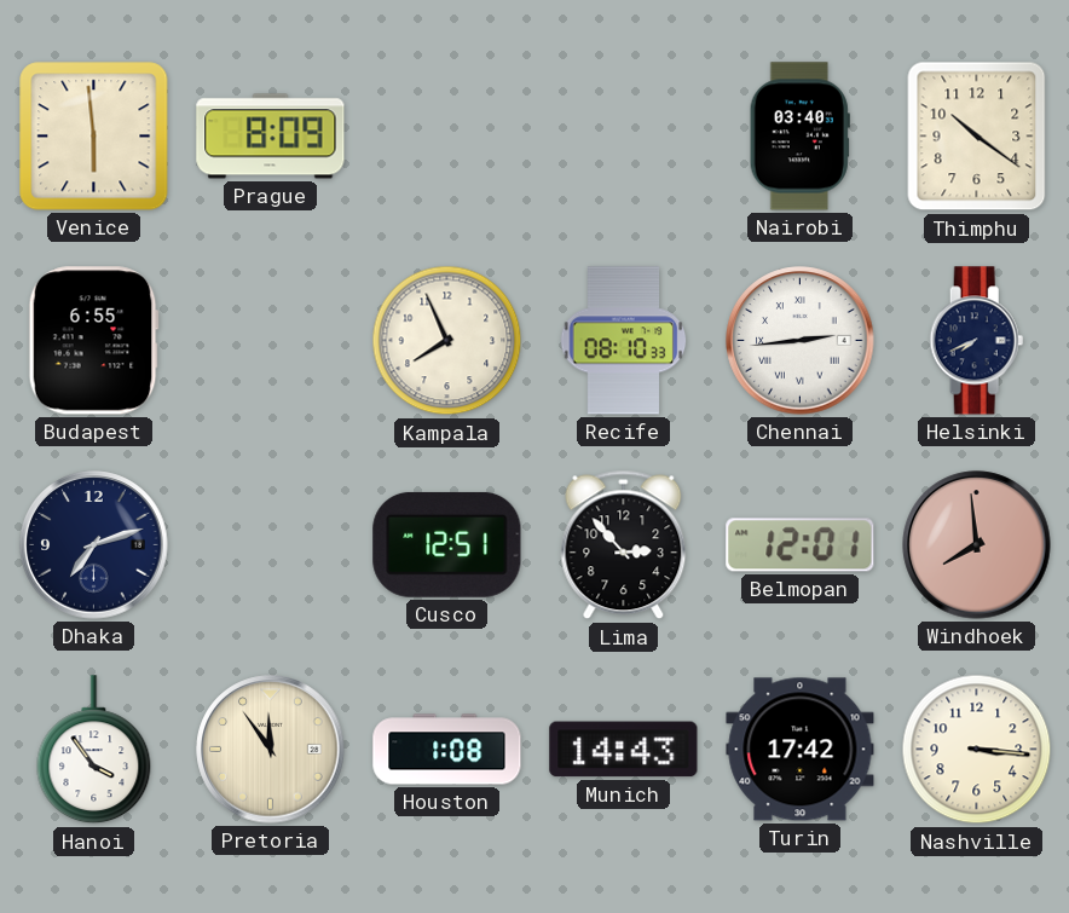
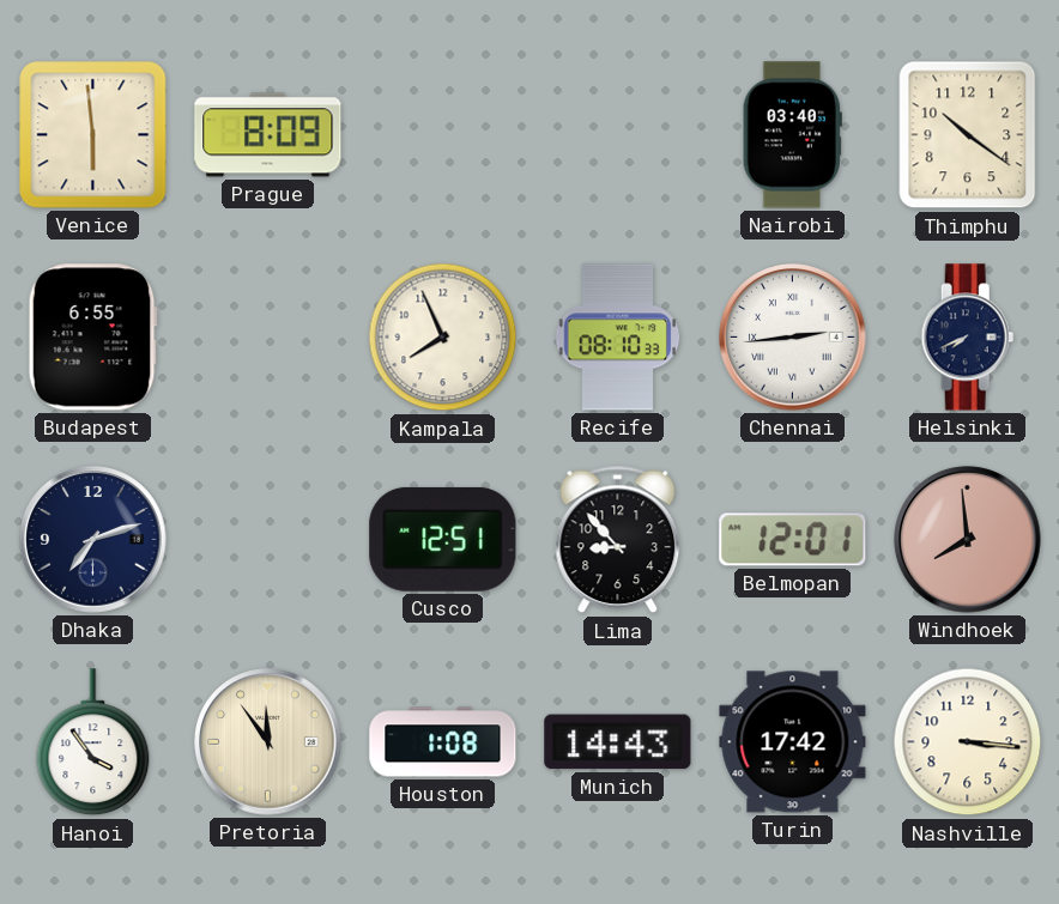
Lima: 2:53 -> 8:53
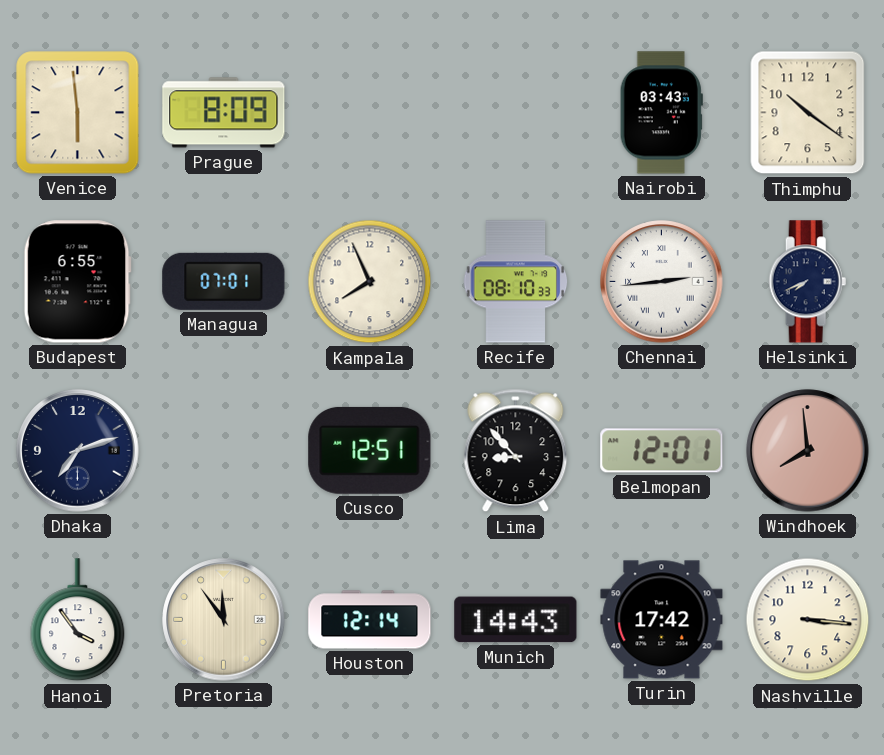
Nairobi: 03:40 -> 03:43
Managua: none -> 07:01
Houston: 1:08 -> 12:14
